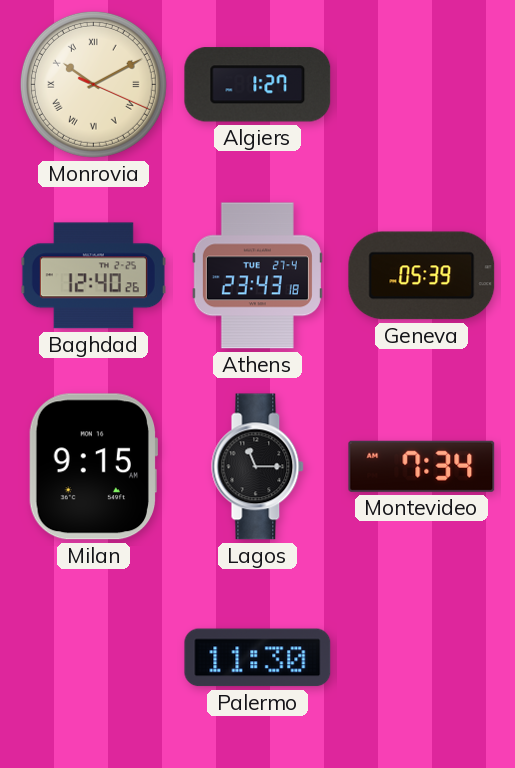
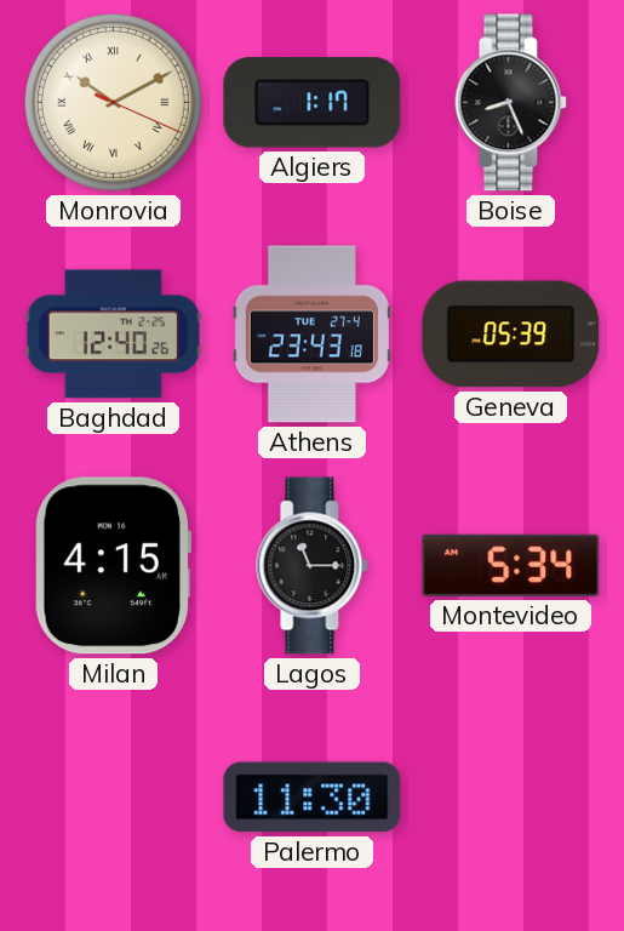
Algiers: 1:27 -> 1:17
Boise: none -> 8:26
Milan: 9:15 -> 4:15
Montevideo: 7:34 -> 5:34
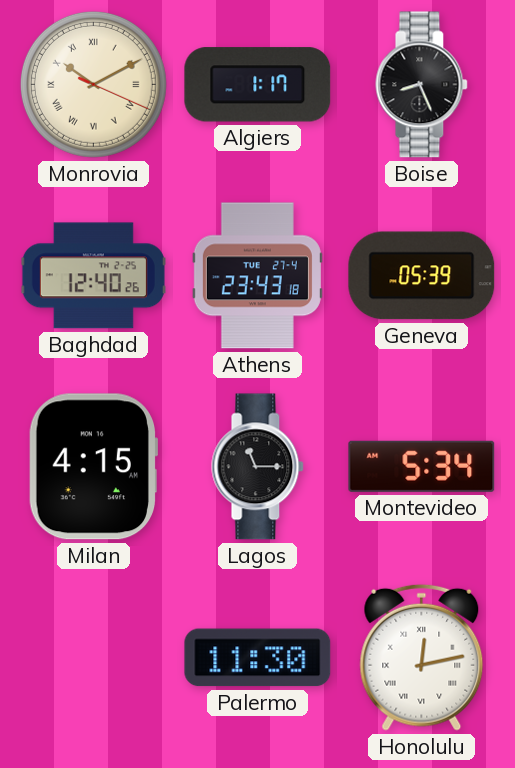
Honolulu: none -> 12:13
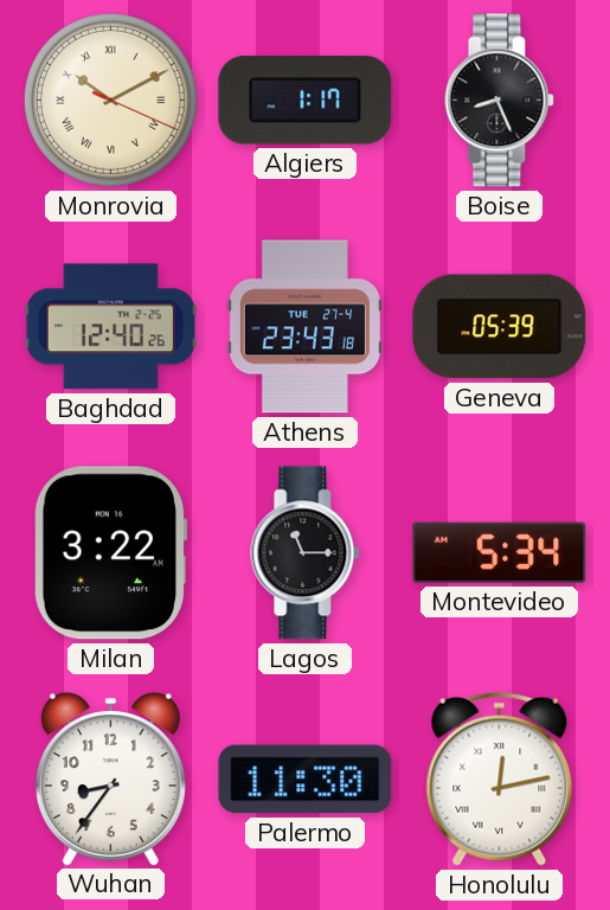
Milan: 4:15 -> 3:22
Wuhan: none -> 8:36
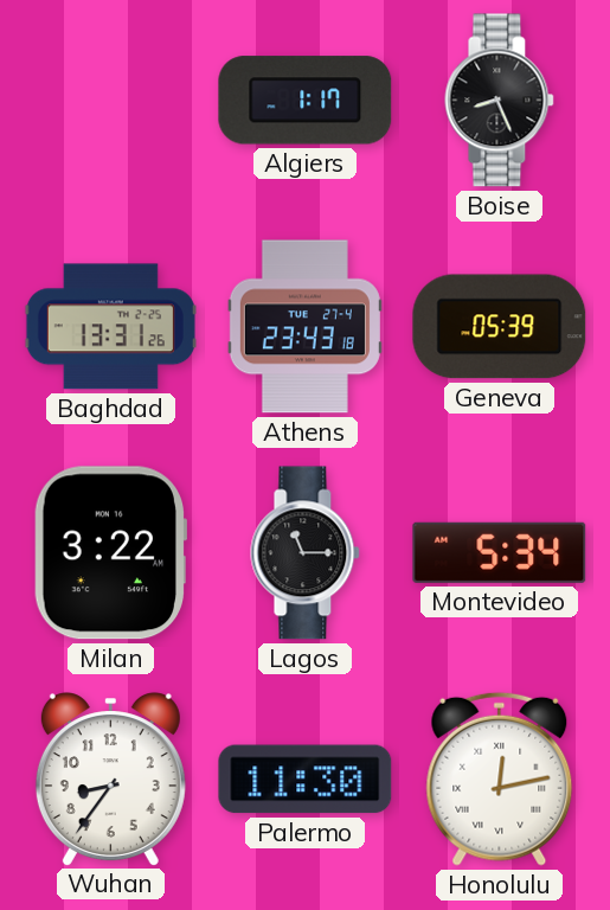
Monrovia: 10:10 -> none
Baghdad: 12:40 -> 13:31
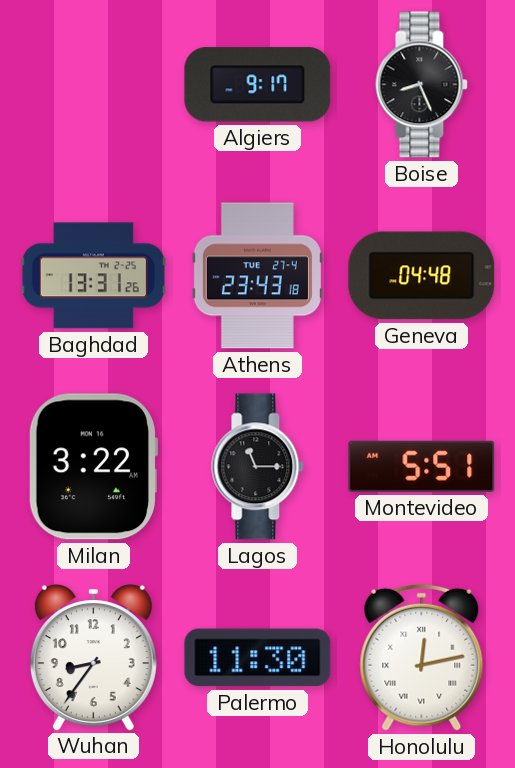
Algiers: 1:17 -> 9:17
Geneva: 05:39 -> 04:48
Montevideo: 5:34 -> 5:51
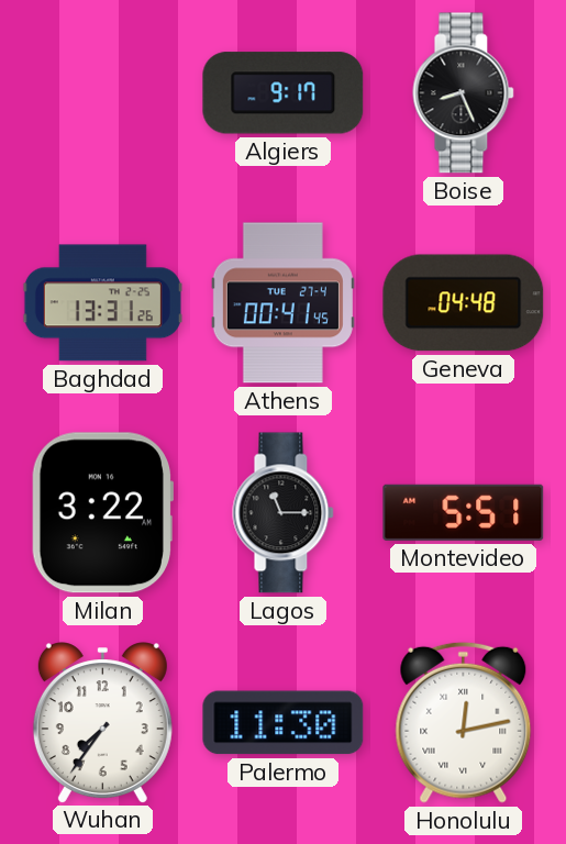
Athens: 23:43 -> 00:41
Wuhan: 8:36 -> 7:36
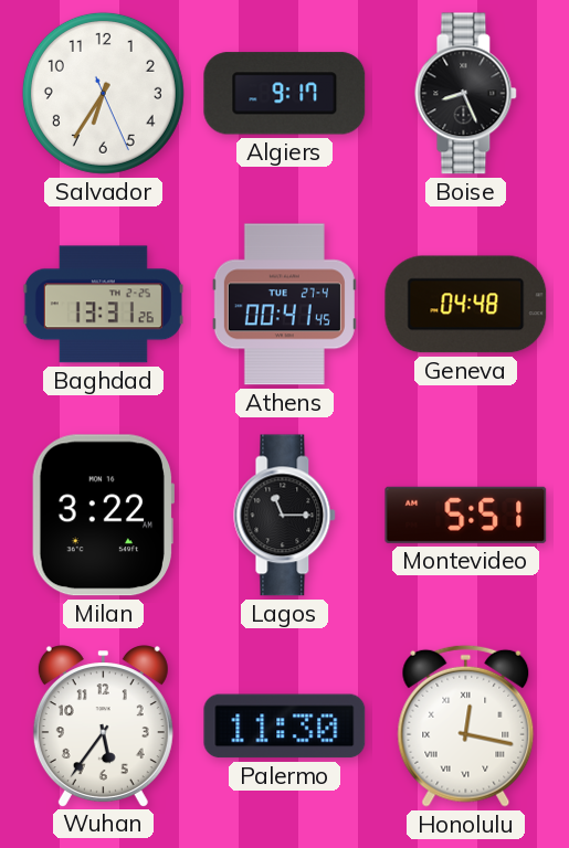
Salvador: none -> 6:35
Wuhan: 7:36 -> 5:36
Honolulu: 12:13 -> 12:17
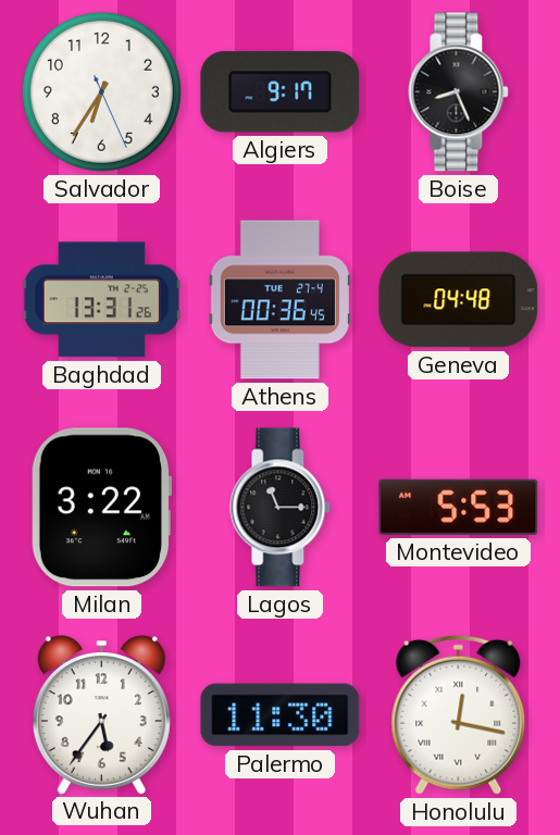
Athens: 00:41 -> 00:36
Montevideo: 5:51 -> 5:53
